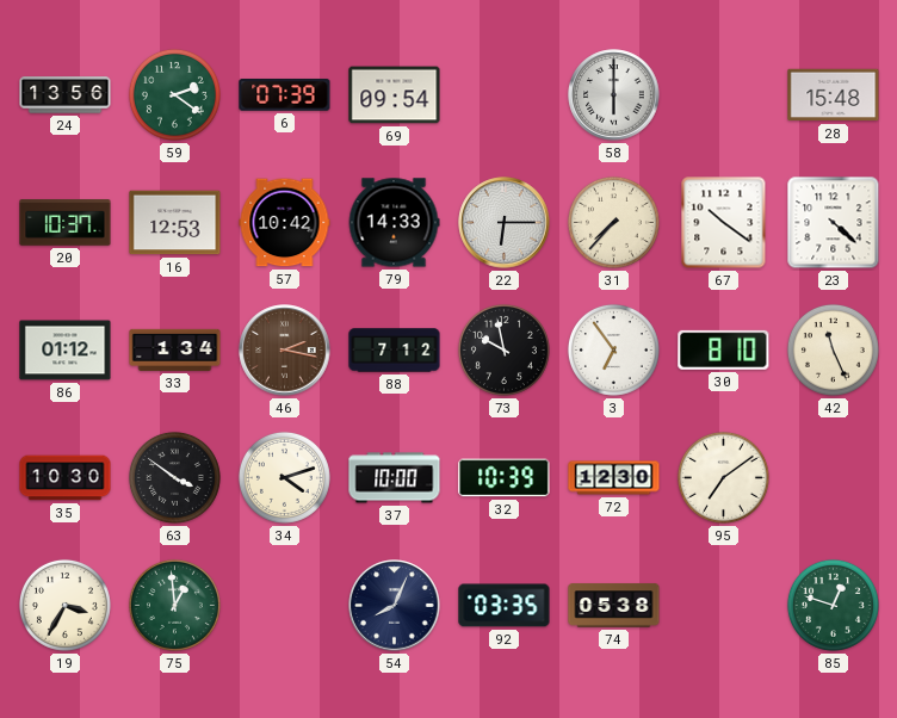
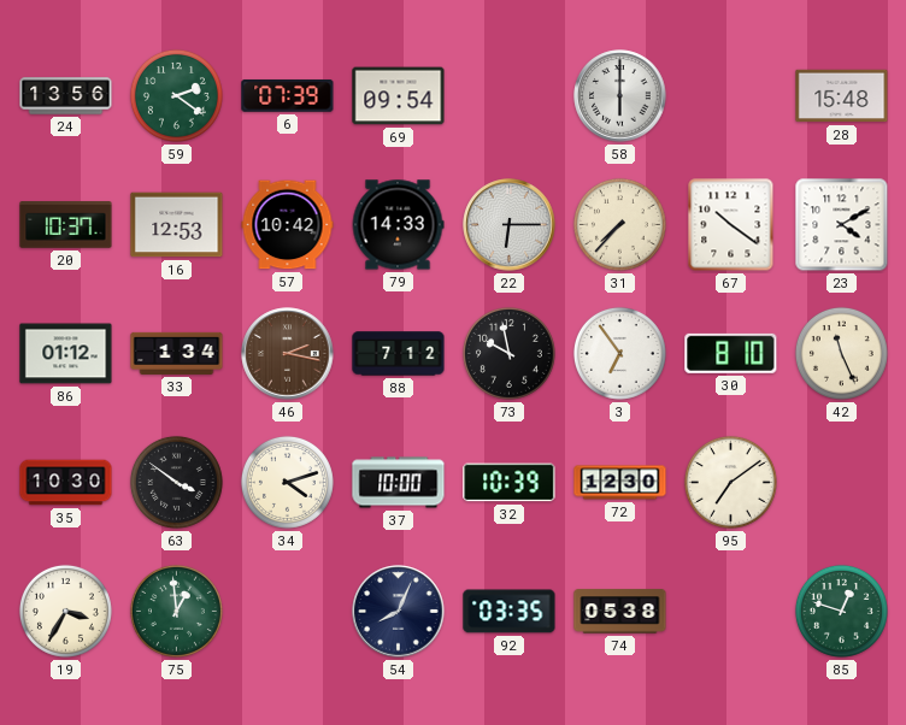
23: 4:22 -> 4:10
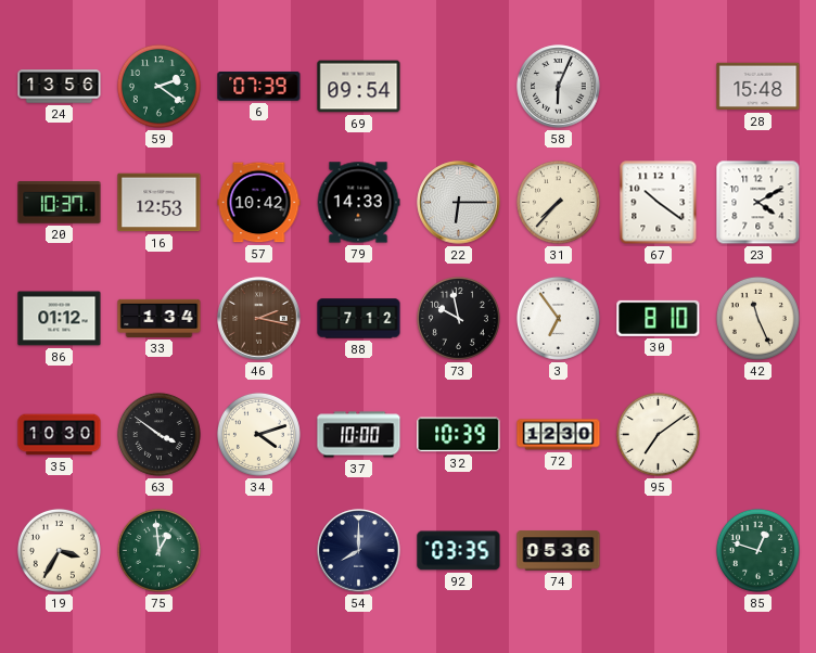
58: 6:00 -> 6:04
54: 8:04 -> 8:00
74: 05:38 -> 05:36
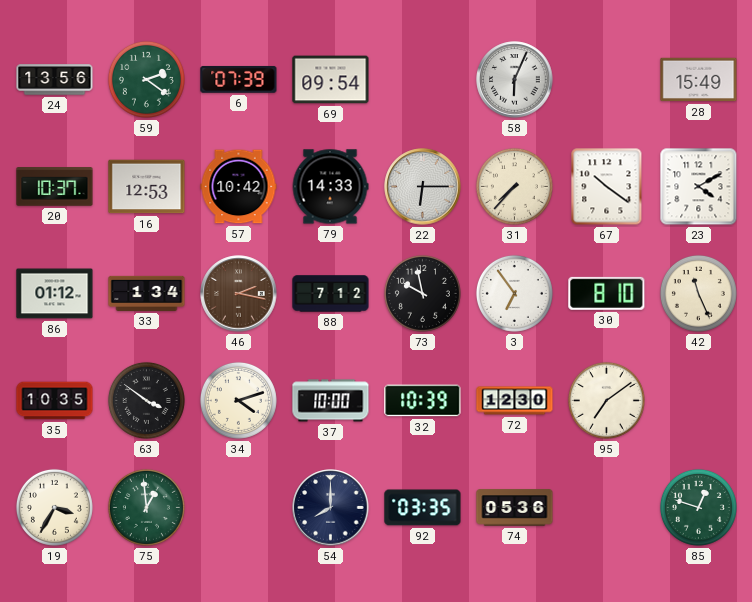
28: 15:48 -> 15:49
35: 10:30 -> 10:35
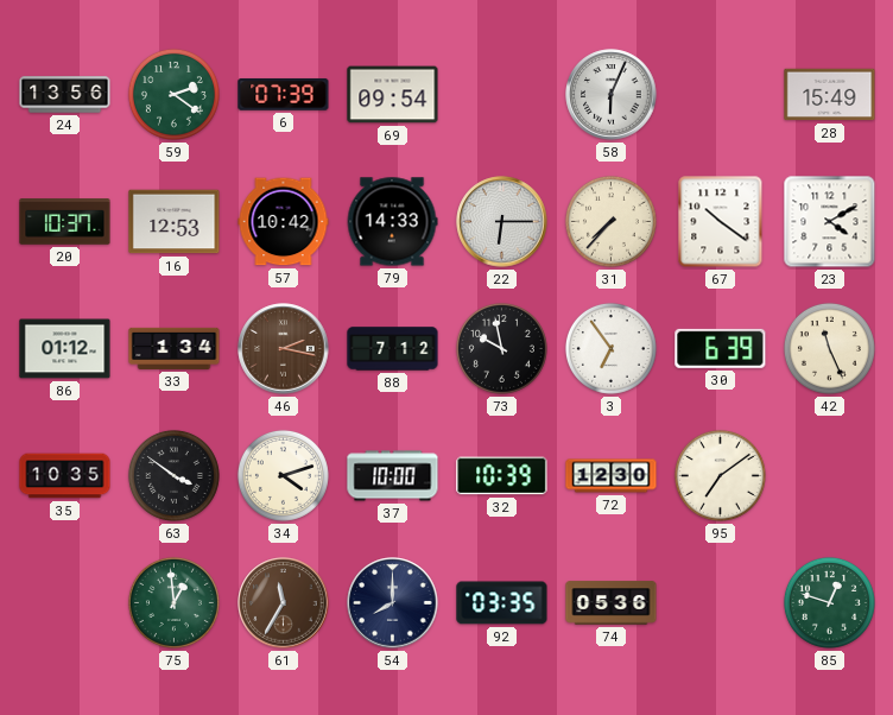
30: 8:10 -> 6:39
19: 3:35 -> none
61: none -> 11:35
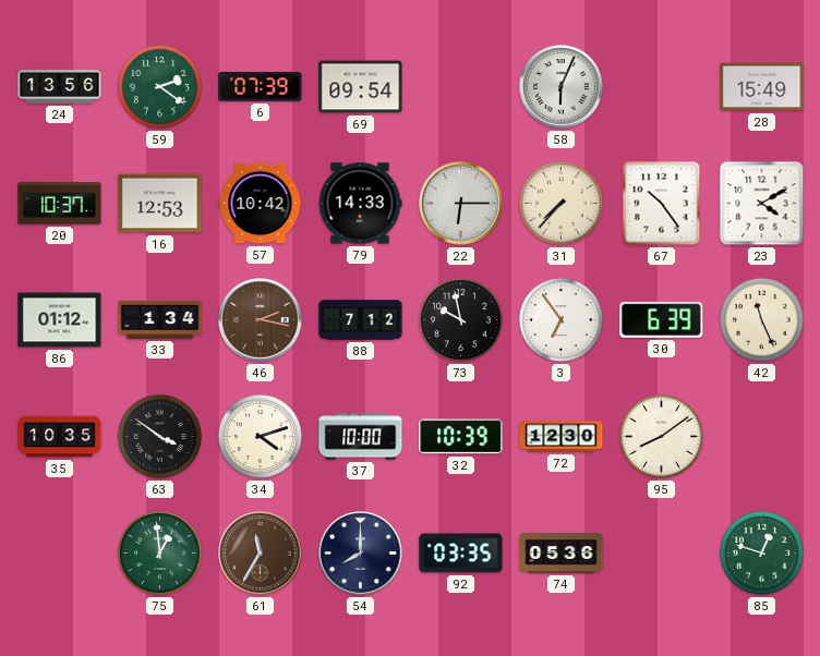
67: 10:21 -> 10:24
95: 7:09 -> 8:09
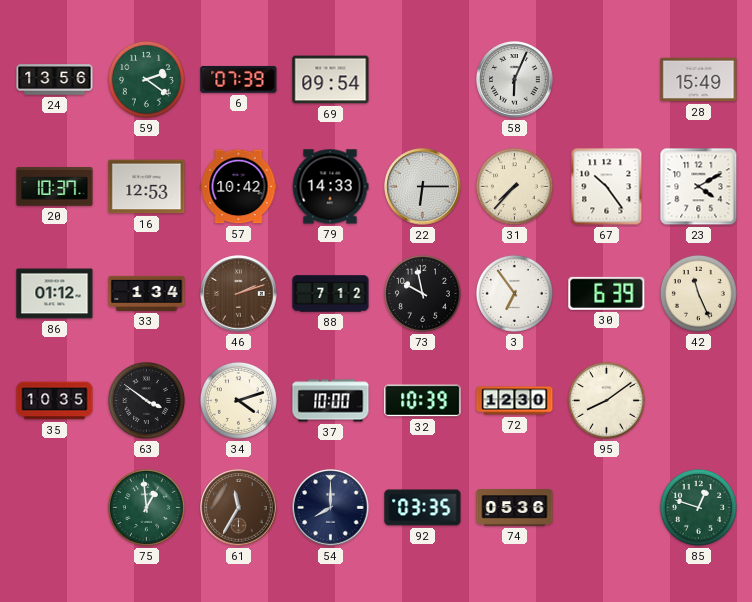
46: 2:17 -> 2:12
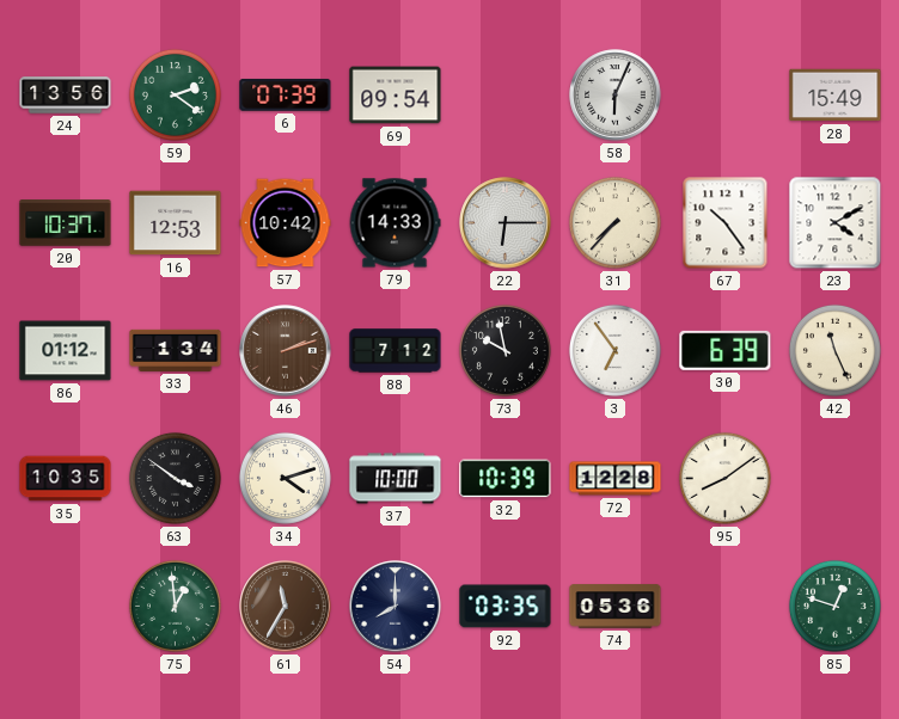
72: 12:30 -> 12:28
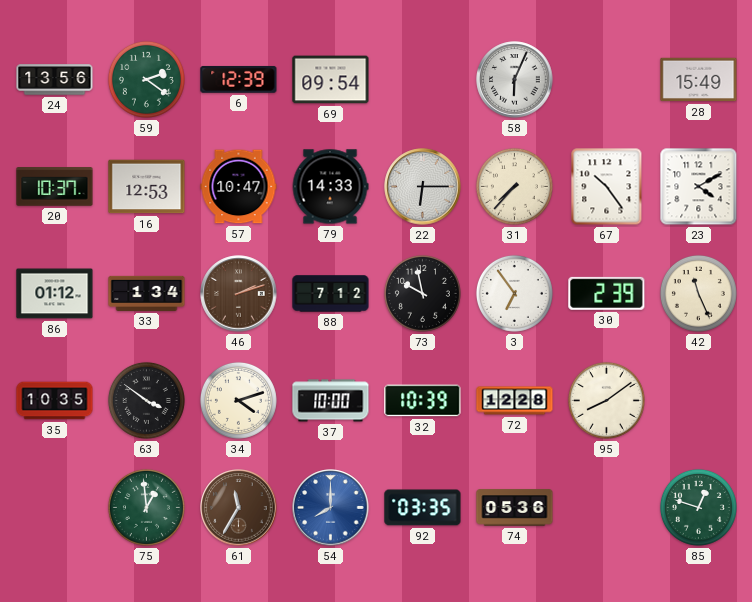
6: 07:39 -> 12:39
57: 10:42 -> 10:47
30: 6:39 -> 2:39
54 dial: navy -> blue
